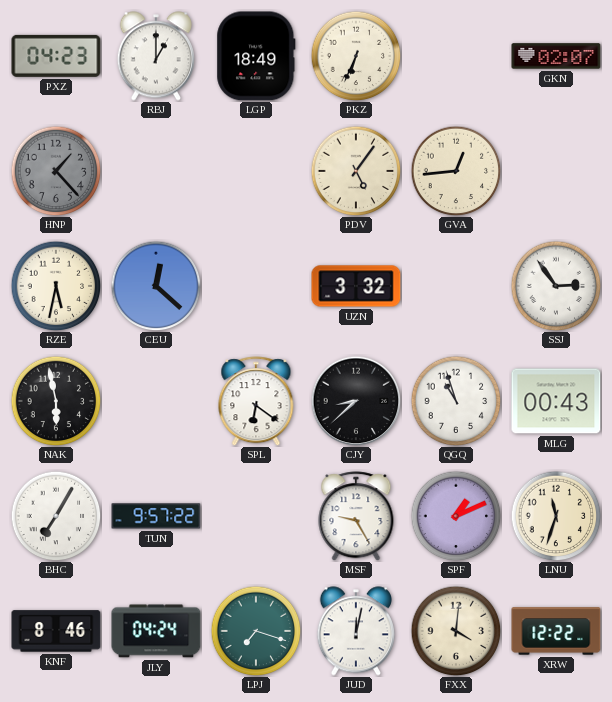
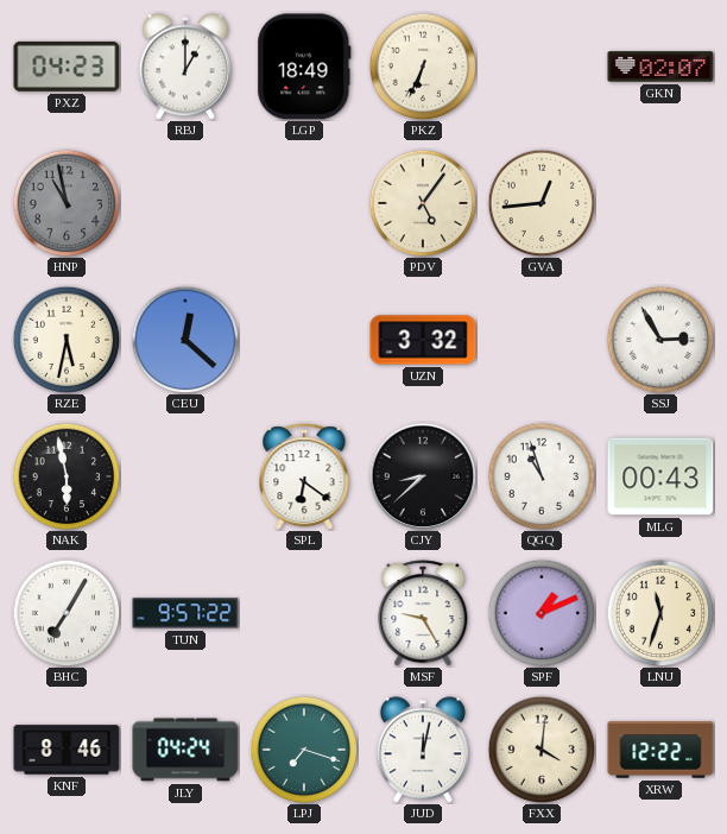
HNP: 1:23 -> 10:58
SSJ: 2:54 -> 2:55
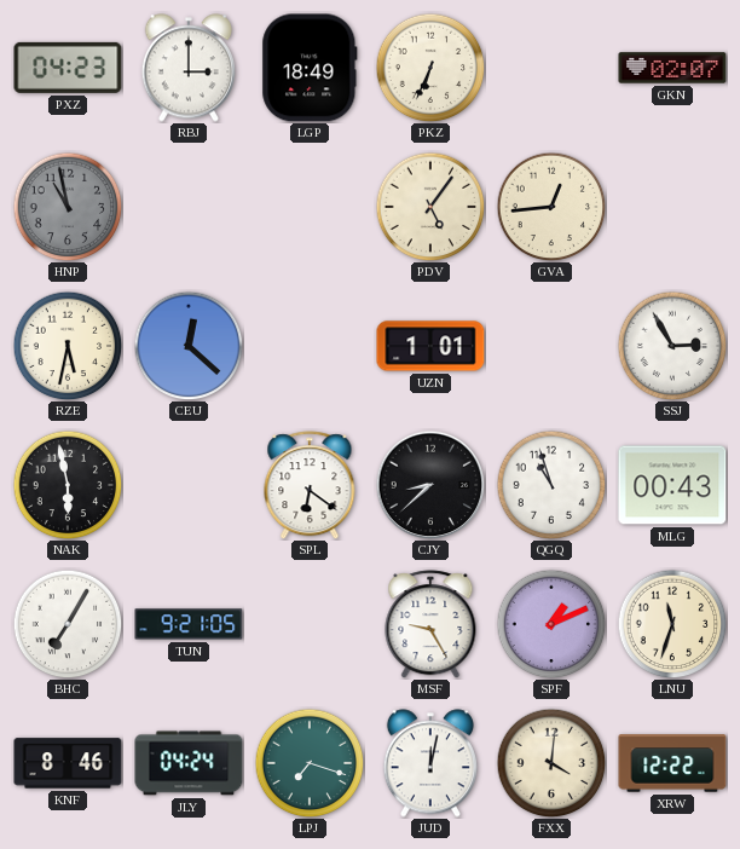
RBJ: 1:00 -> 3:00
UZN: 3:32 -> 1:01
TUN: 9:57 -> 9:21
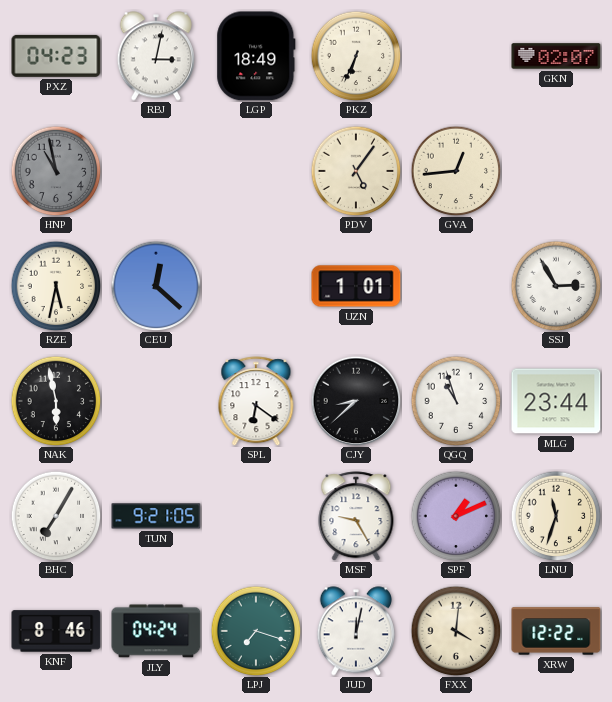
RBJ: 3:00 -> 3:02
MLG: 00:43 -> 23:44
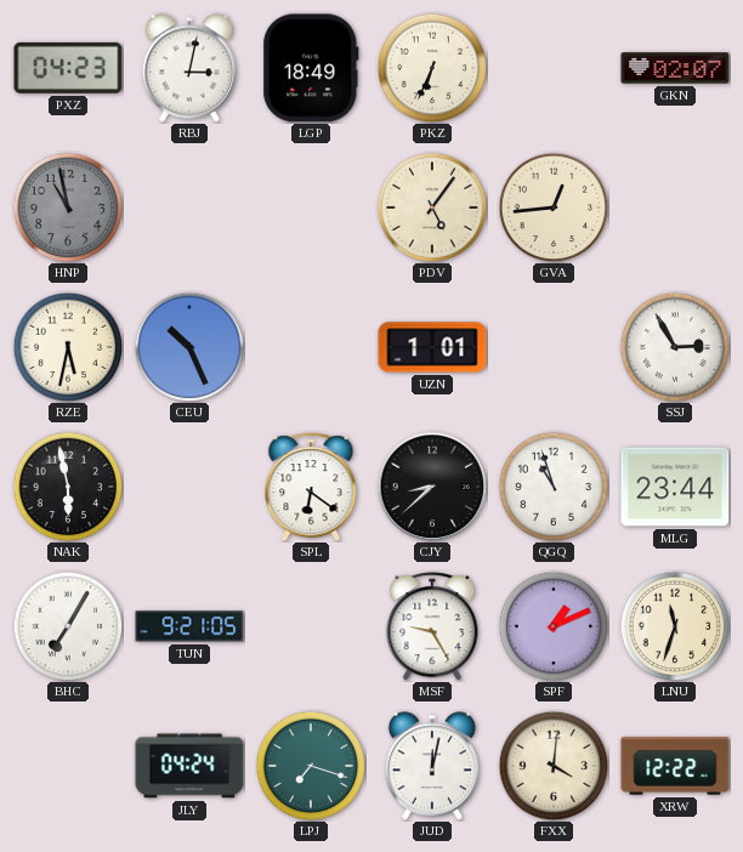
CEU: 12:22 -> 10:26
KNF: 8:46 -> none
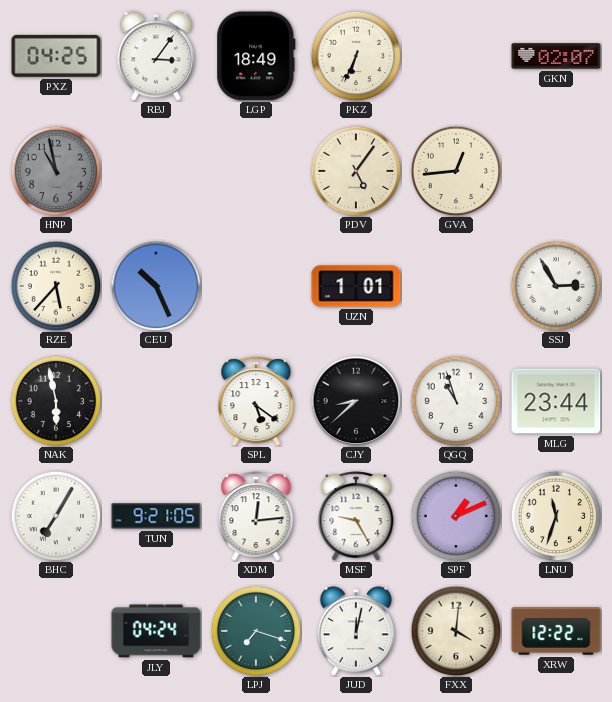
PXZ: 04:23 -> 04:25
RBJ: 3:02 -> 3:06
RZE: 5:32 -> 5:37
SPL: 6:21 -> 5:21
XDM: none -> 12:14
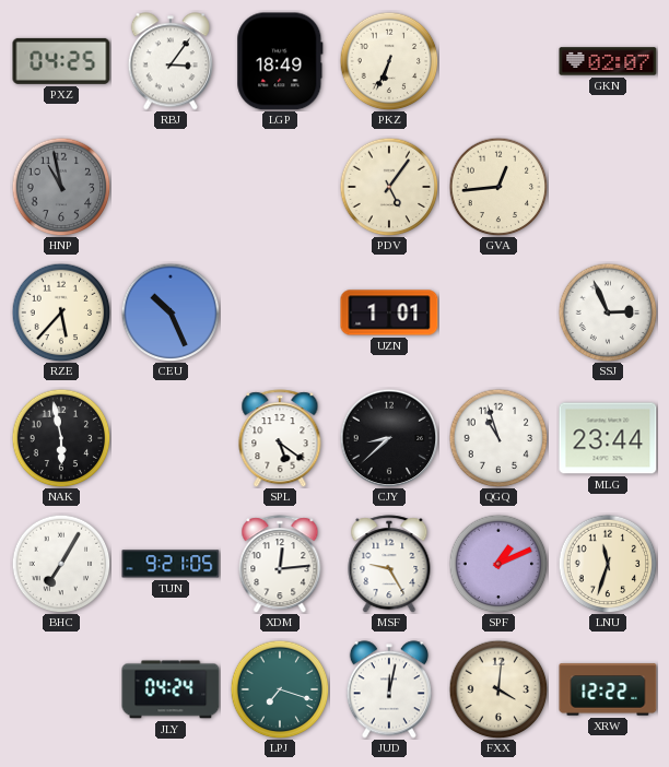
SSJ: 2:55 -> 2:56
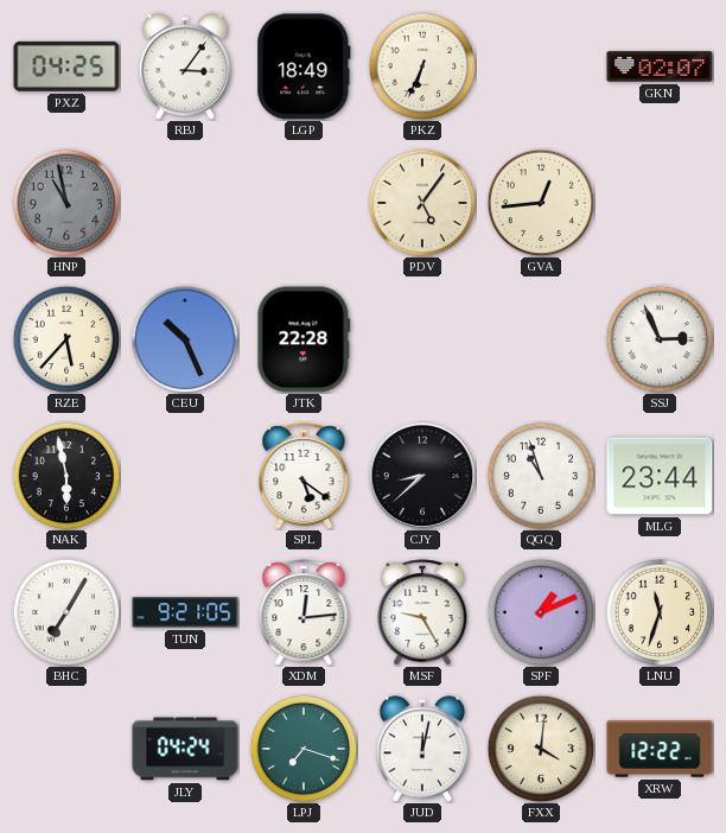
JTK: none -> 22:28
UZN: 1:01 -> none
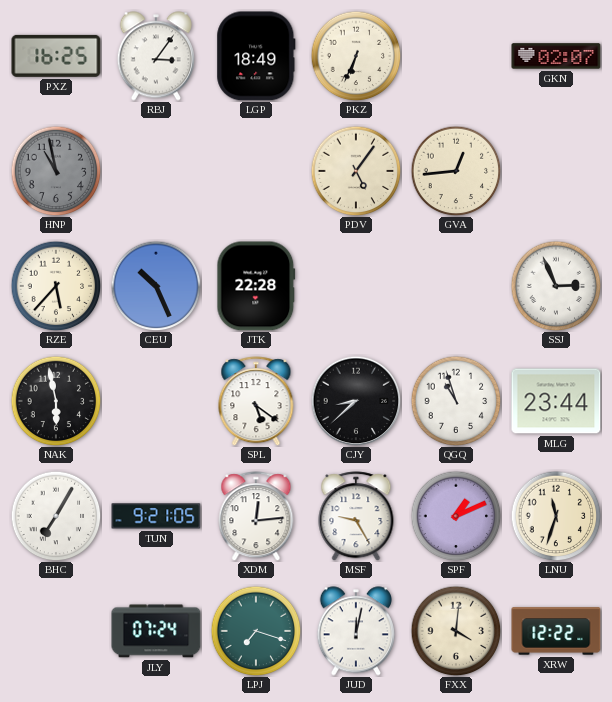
PXZ: 04:25 -> 16:25
JLY: 04:24 -> 07:24
